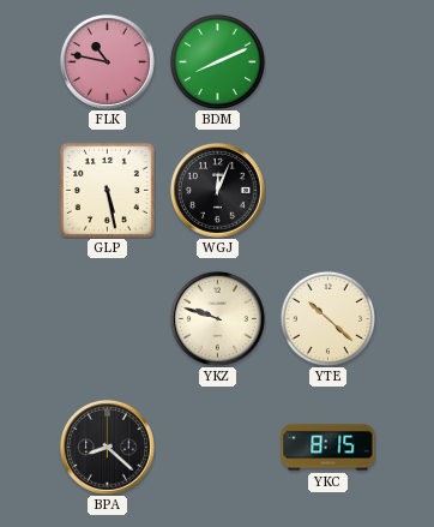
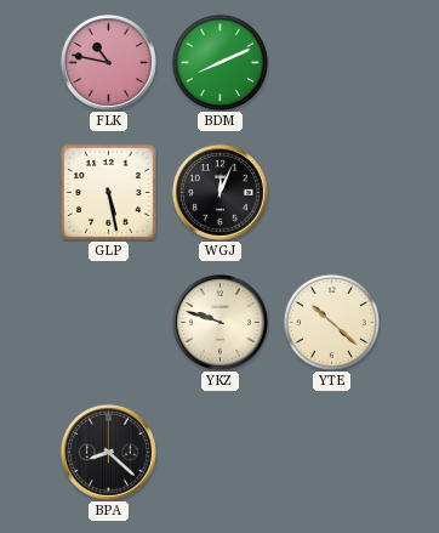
YKC: 8:15 -> none
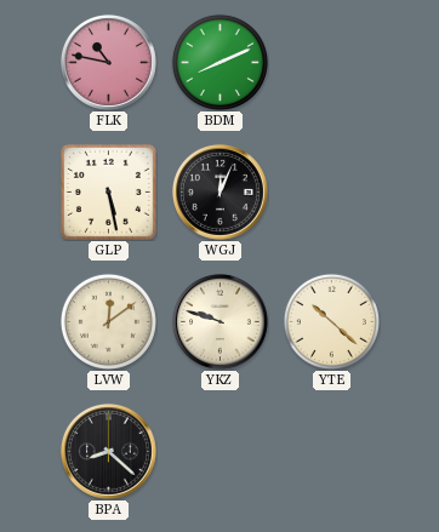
LVW: none -> 12:09
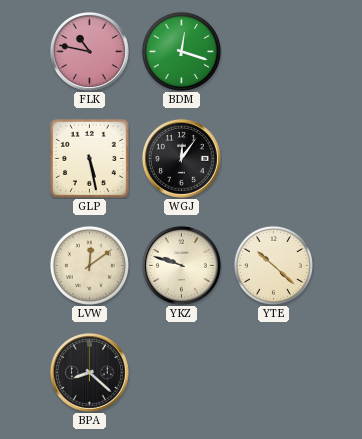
BDM: 8:11 -> 12:18
WGJ: 12:04 -> 12:06
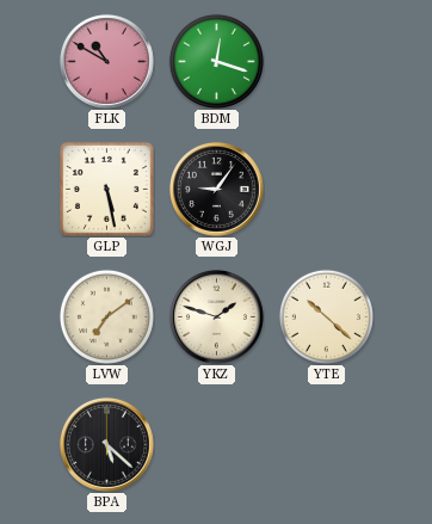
FLK: 10:47 -> 10:50
WGJ: 12:06 -> 9:06
LVW: 12:09 -> 7:09
YKZ: 9:48 -> 1:48
BPA: 8:22 -> 5:22
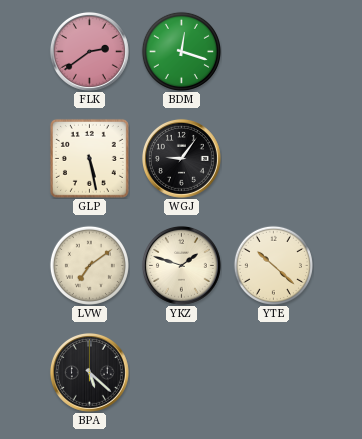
FLK: 10:50 -> 2:39
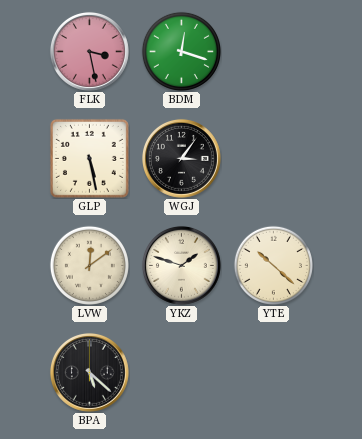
FLK: 2:39 -> 3:28
WGJ: 9:06 -> 3:06
LVW: 7:09 -> 12:09
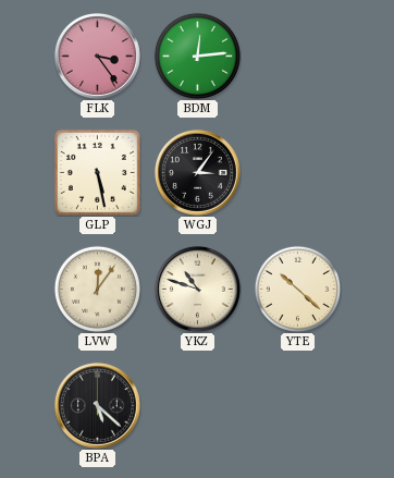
FLK: 3:28 -> 3:24
BDM: 12:18 -> 12:14
LVW: 12:09 -> 12:06
YKZ: 1:48 -> 10:48
